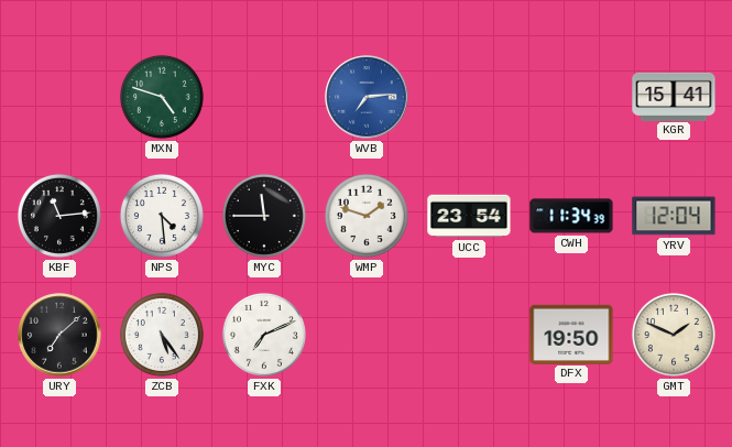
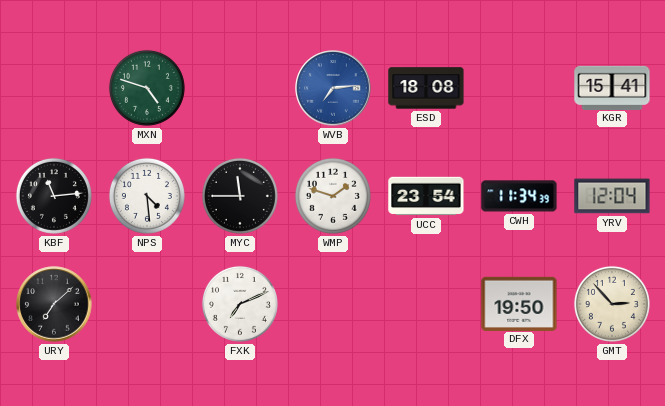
ESD: none -> 18:08
ZCB: 5:24 -> none
GMT: 1:49 -> 2:53
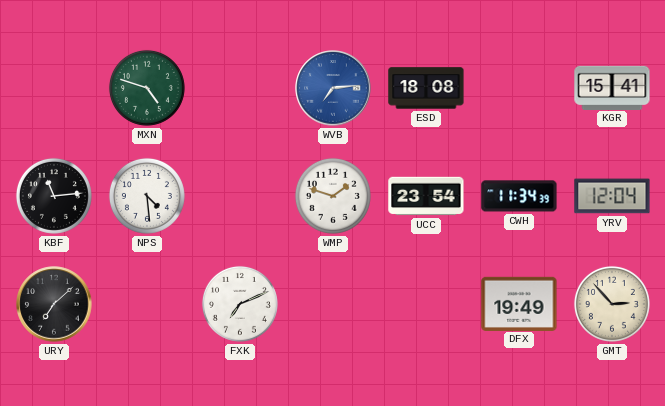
MYC: 11:45 -> none
DFX: 19:50 -> 19:49
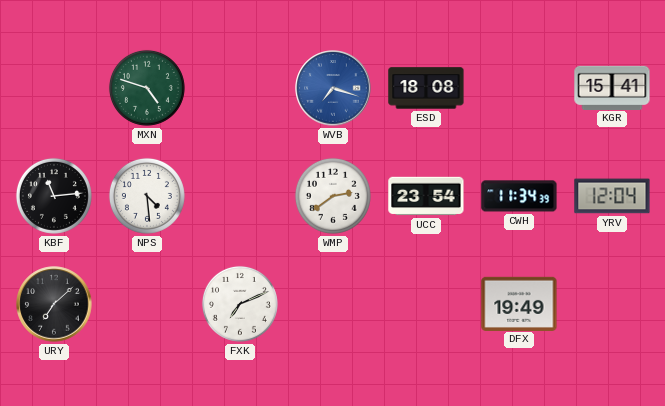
WVB: 7:14 -> 7:18
WMP: 1:48 -> 2:39
GMT: 2:53 -> none
